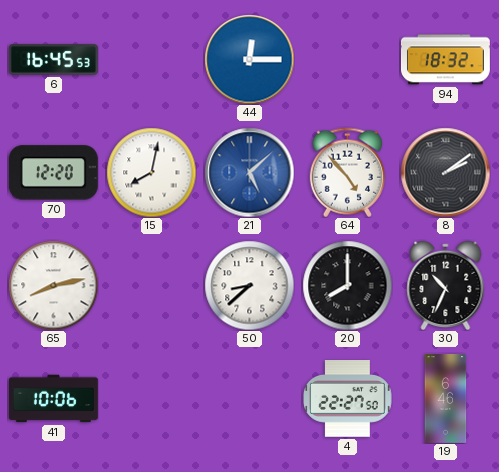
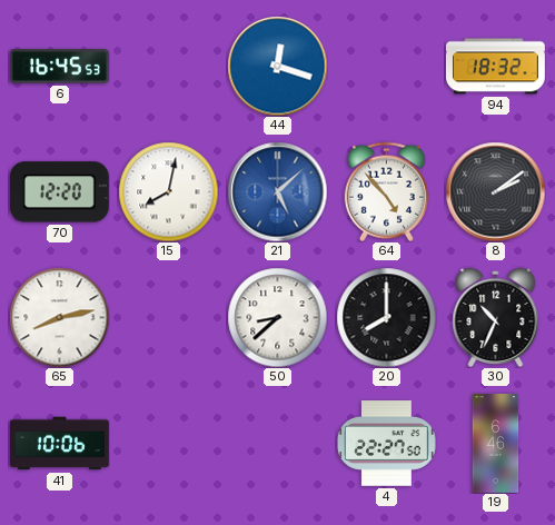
44: 12:15 -> 12:18
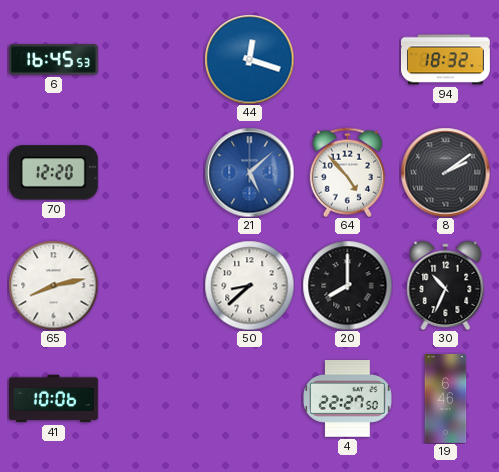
15: 8:02 -> none
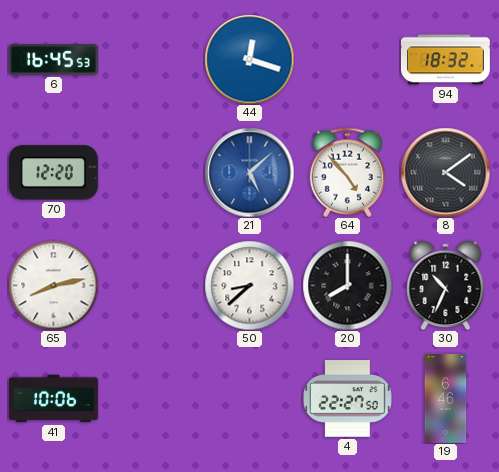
8: 2:09 -> 4:09
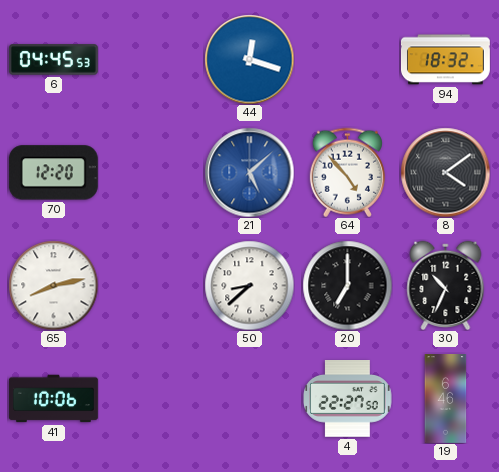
6: 16:45 -> 04:45
20: 8:00 -> 7:00
